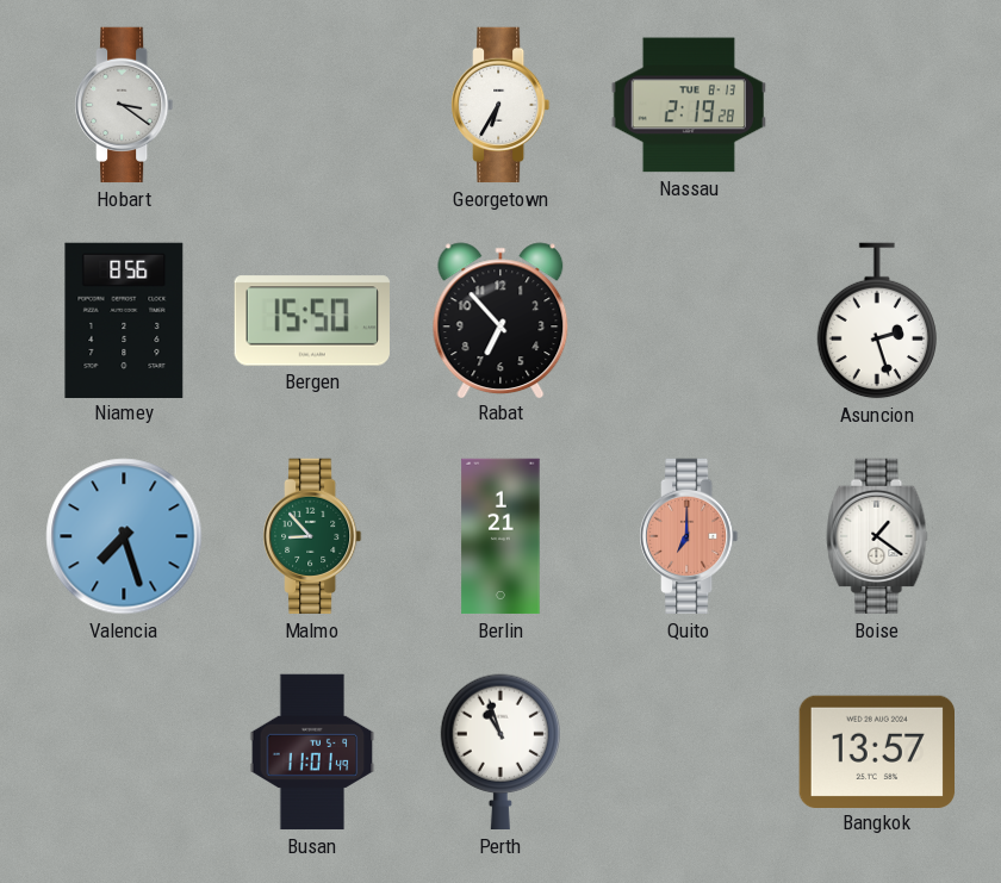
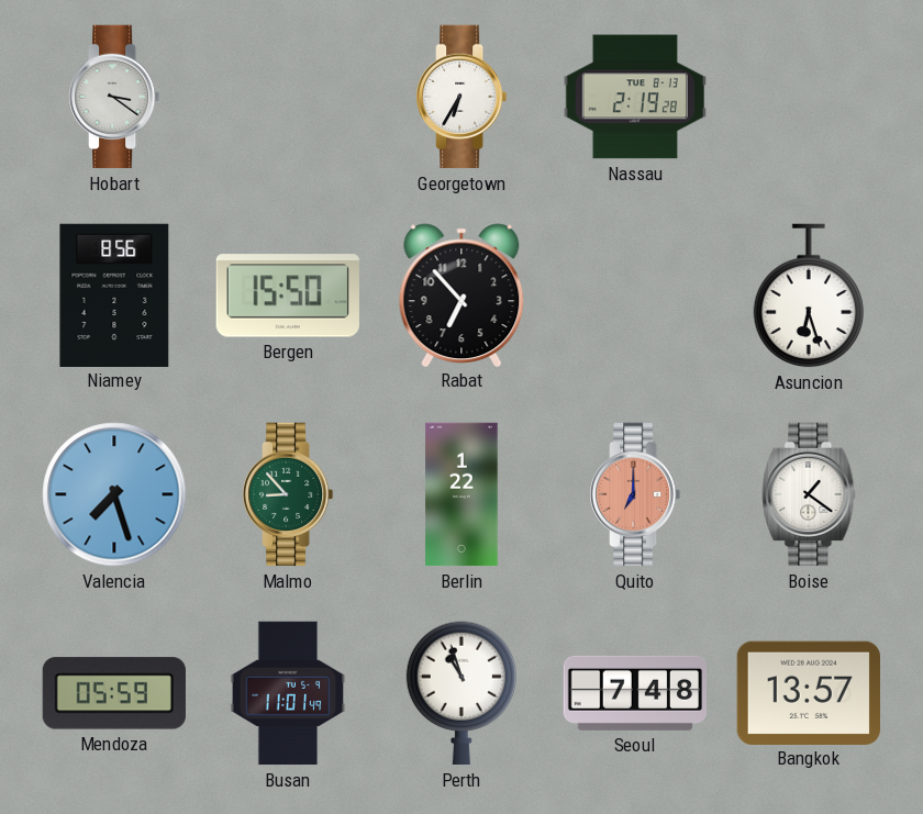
Asuncion: 2:27 -> 6:27
Berlin: 1:21 -> 1:22
Mendoza: none -> 05:59
Seoul: none -> 7:48
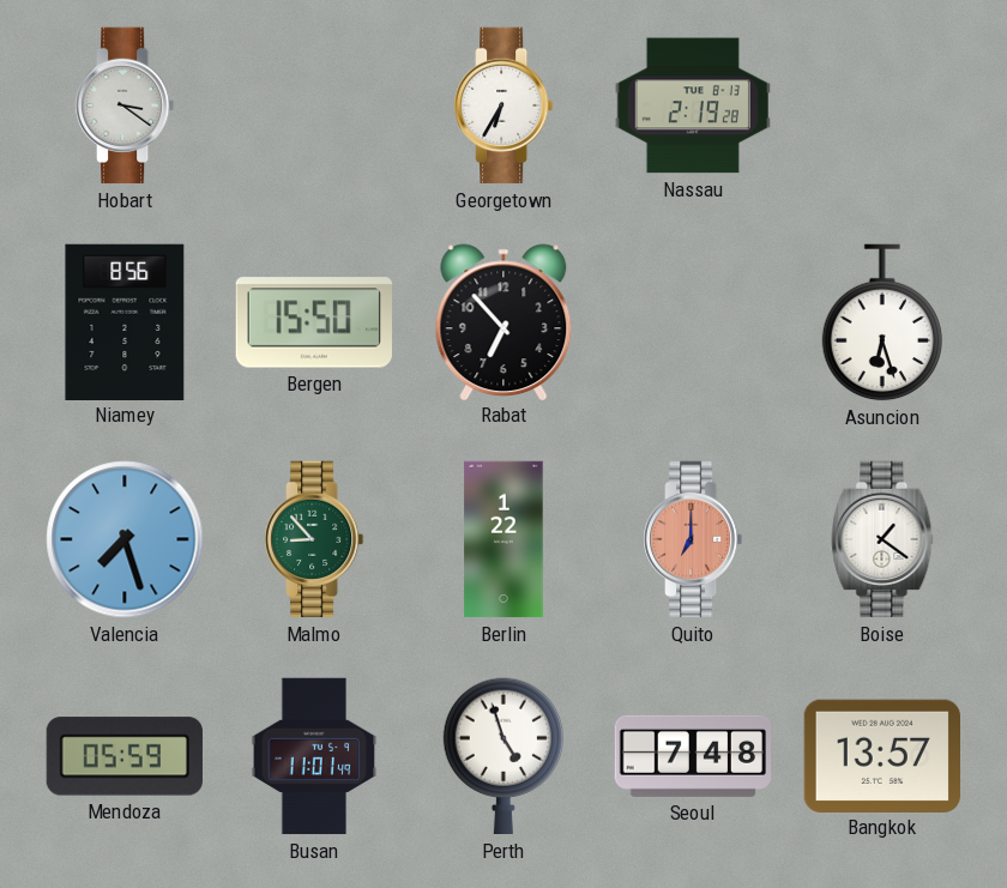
Perth: 10:57 -> 4:57
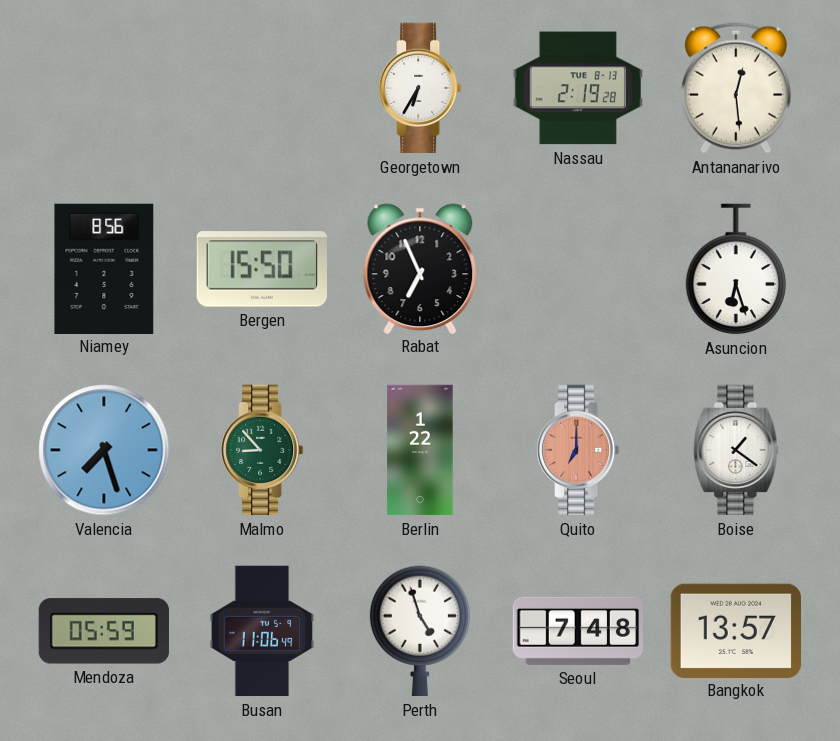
Hobart: 3:21 -> none
Antananarivo: none -> 12:29
Rabat: 6:53 -> 6:56
Busan: 11:01 -> 11:06
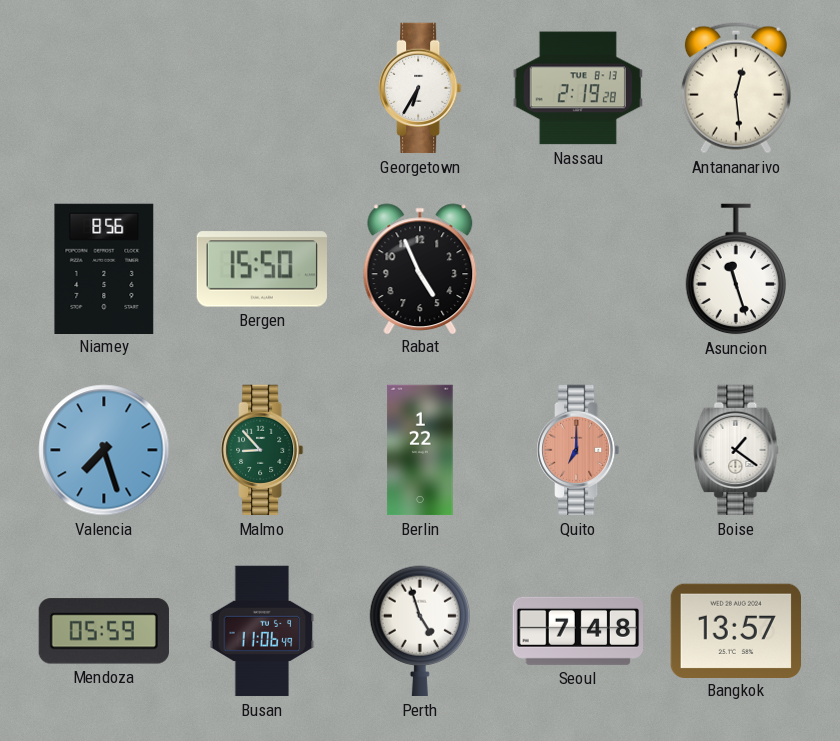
Rabat: 6:56 -> 4:56
Asuncion: 6:27 -> 11:27
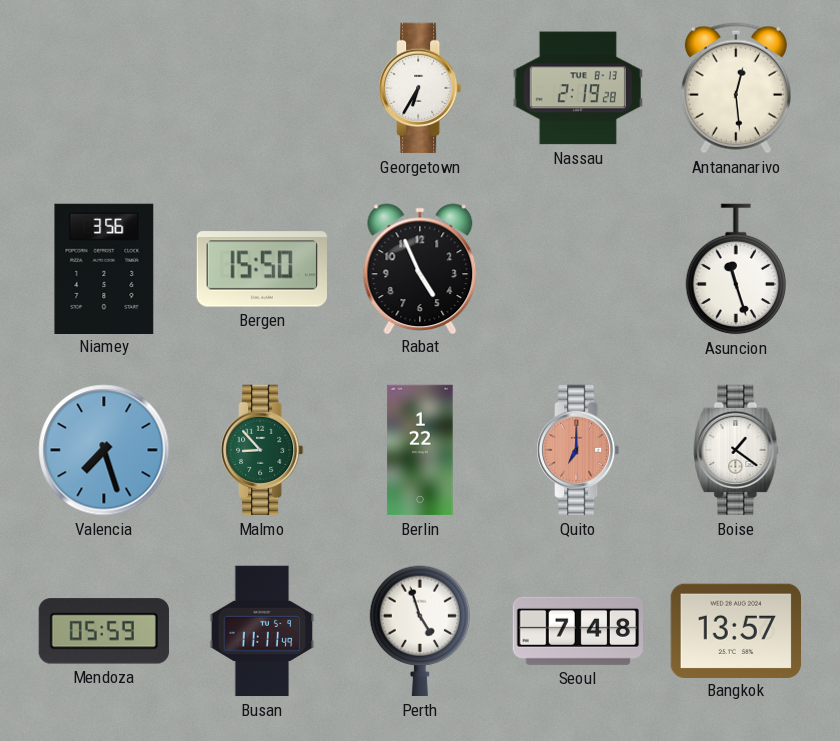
Niamey: 8:56 -> 3:56
Busan: 11:06 -> 11:11
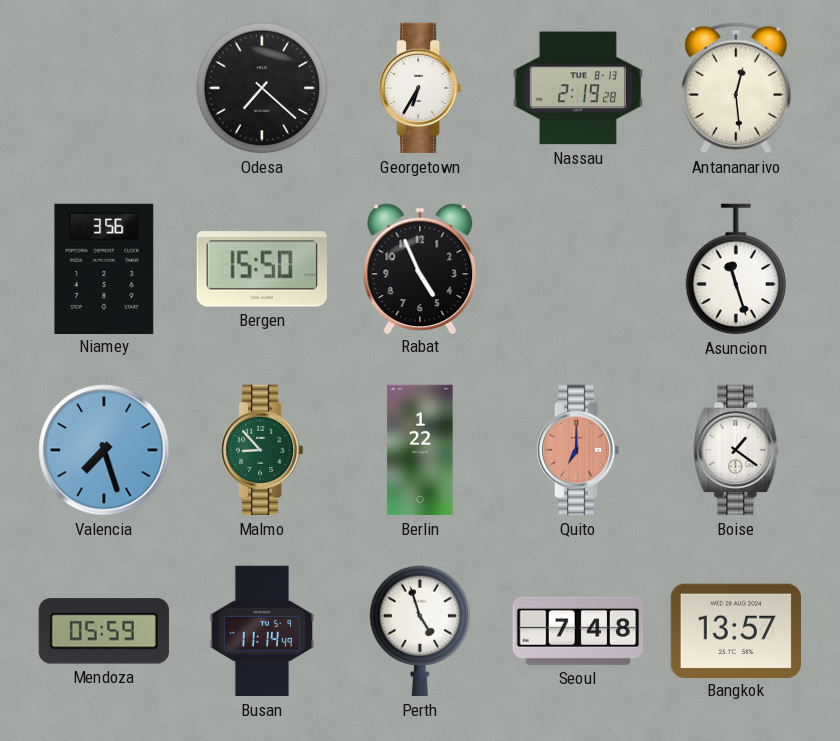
Odesa: none -> 7:22
Busan: 11:11 -> 11:14
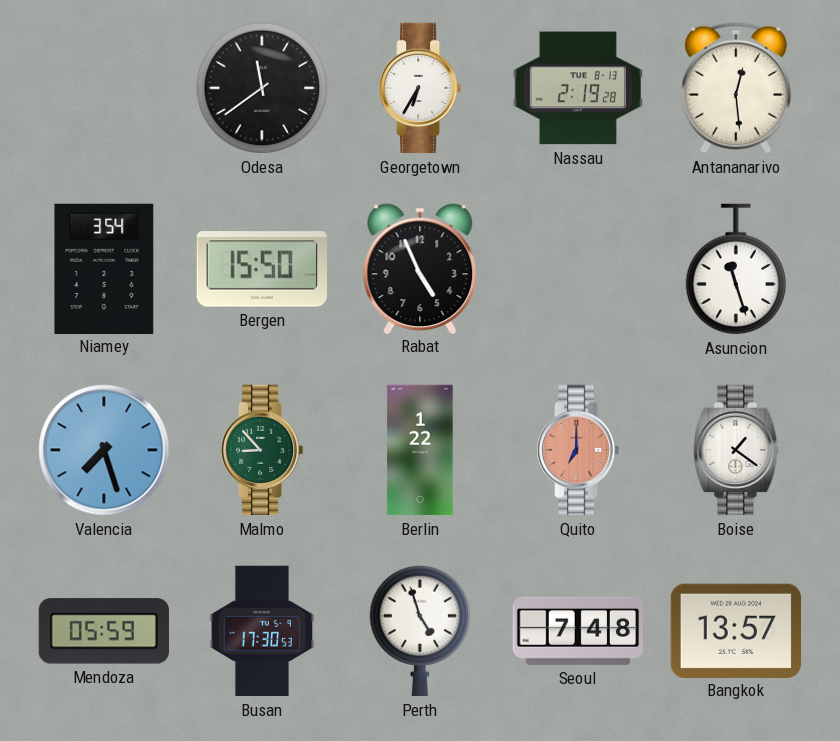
Odesa: 7:22 -> 11:39
Niamey: 3:56 -> 3:54
Busan: 11:14 -> 17:30
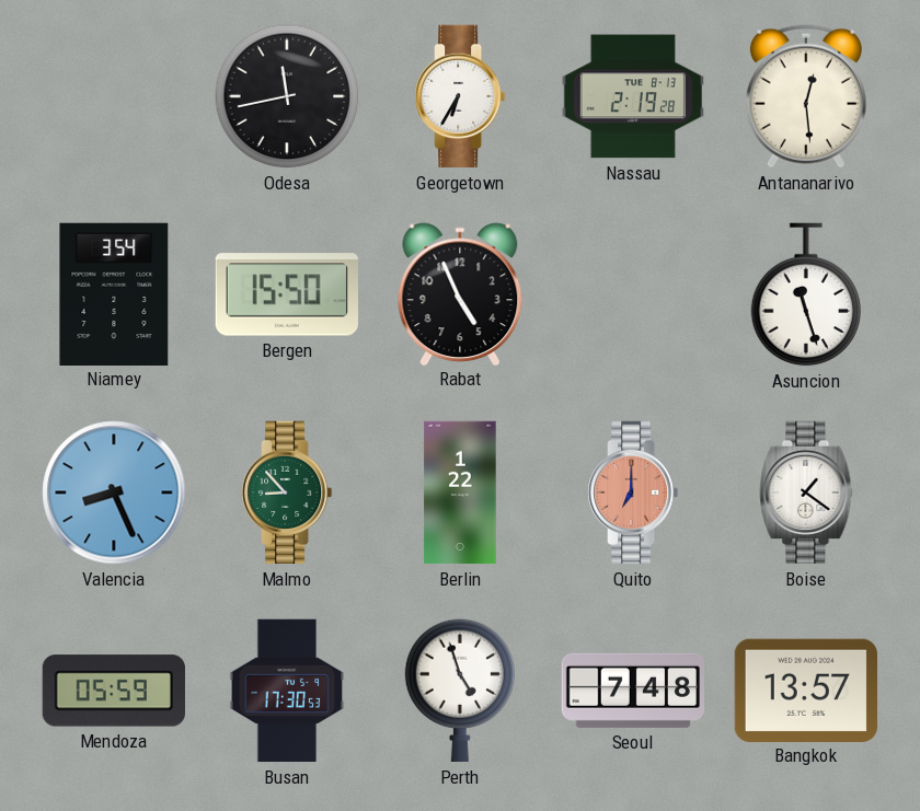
Odesa: 11:39 -> 11:43
Valencia: 7:27 -> 8:26
